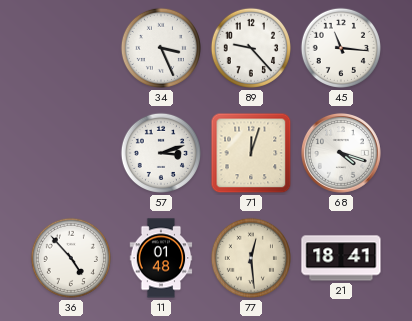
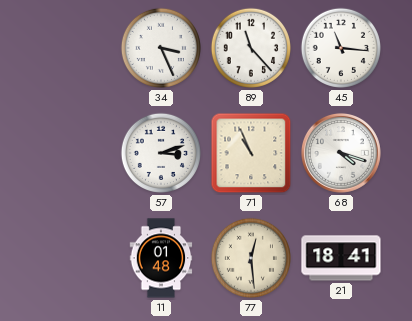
89: 9:23 -> 11:23
71: 12:03 -> 10:56
36: 4:53 -> none
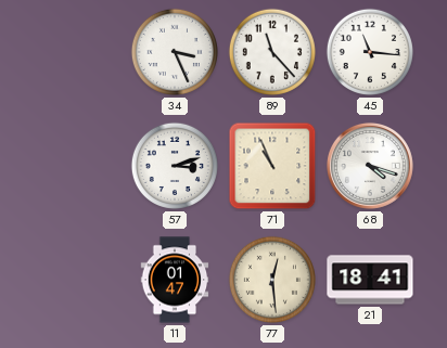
11: 01:48 -> 01:47
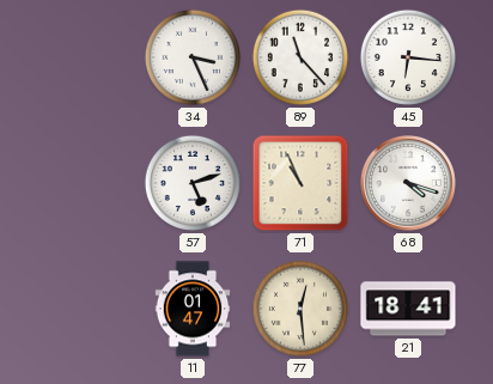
45: 11:16 -> 6:16
57: 3:12 -> 5:12
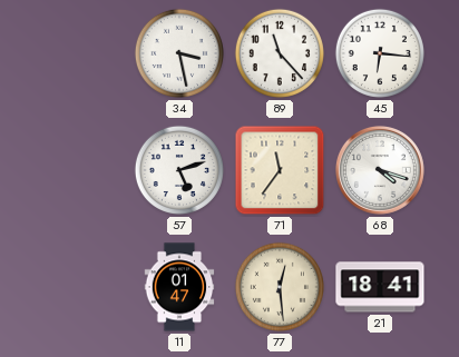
34: 3:26 -> 3:28
71: 10:56 -> 11:36
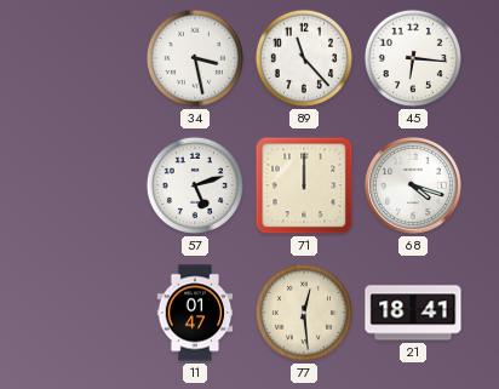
71: 11:36 -> 12:00
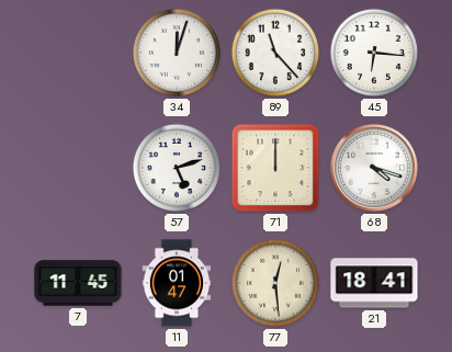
34: 3:28 -> 12:03
7: none -> 11:45
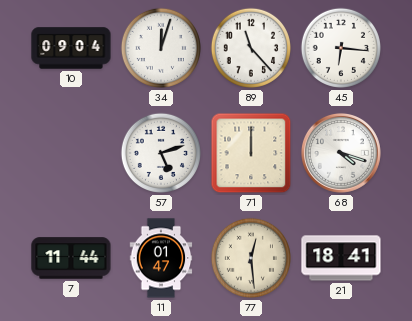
10: none -> 09:04
7: 11:45 -> 11:44
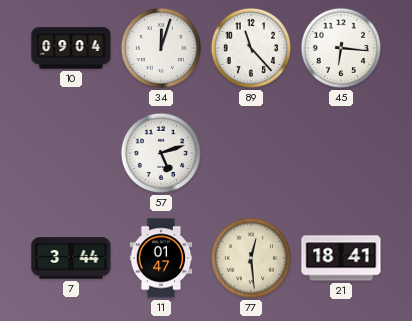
71: 12:00 -> none
68: 4:18 -> none
7: 11:44 -> 3:44
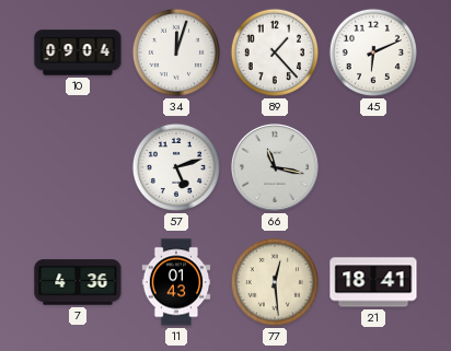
89: 11:23 -> 1:23
45: 6:16 -> 6:11
66: none -> 11:17
7: 3:44 -> 4:36
11: 01:47 -> 01:43
